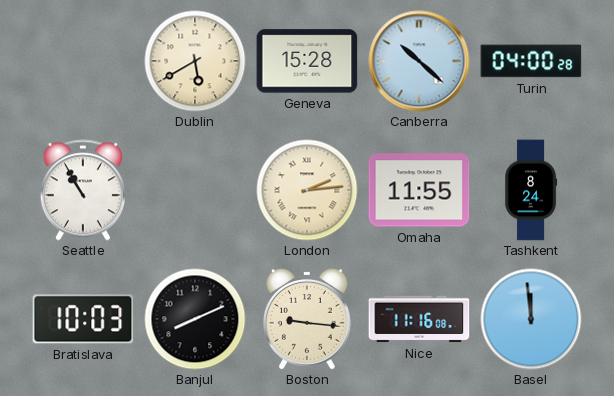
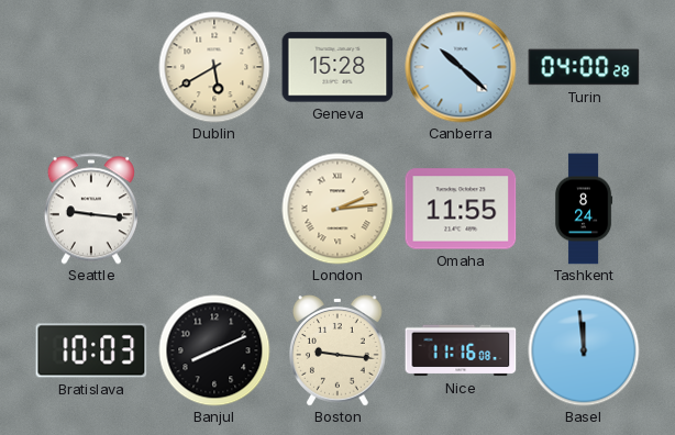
Seattle: 10:55 -> 9:16
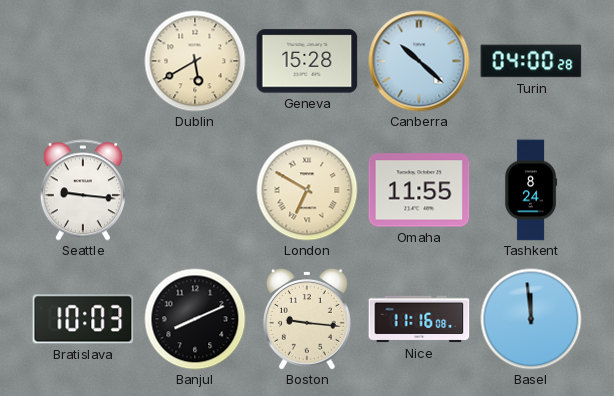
London: 2:14 -> 6:50
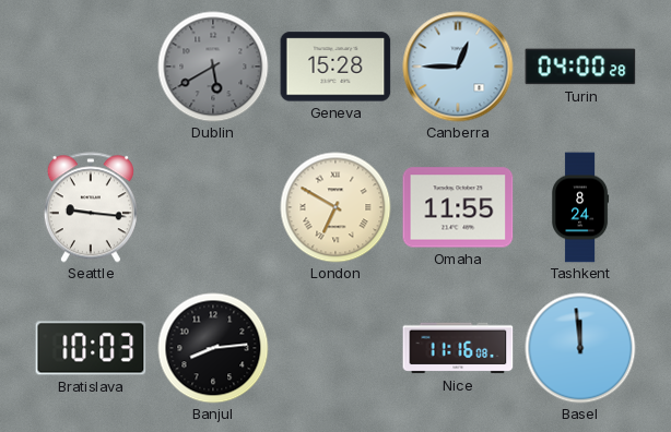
Dublin dial: cream -> grey
Canberra: 10:22 -> 12:45
Banjul: 8:11 -> 8:14
Boston: 9:16 -> none
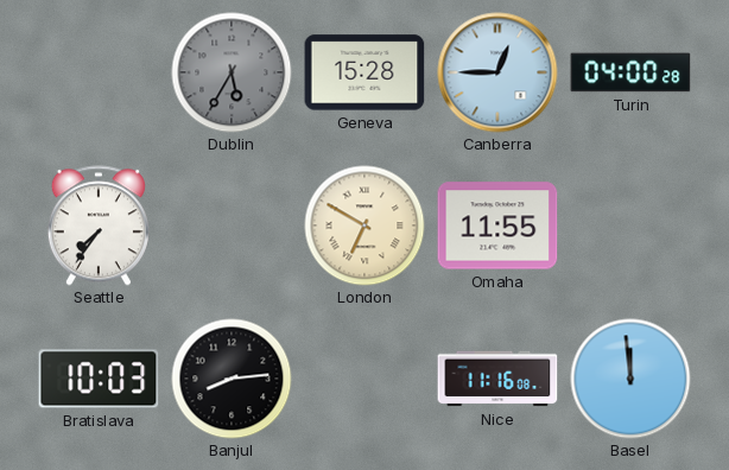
Dublin: 5:40 -> 5:35
Seattle: 9:16 -> 7:36
Tashkent: 8:24 -> none
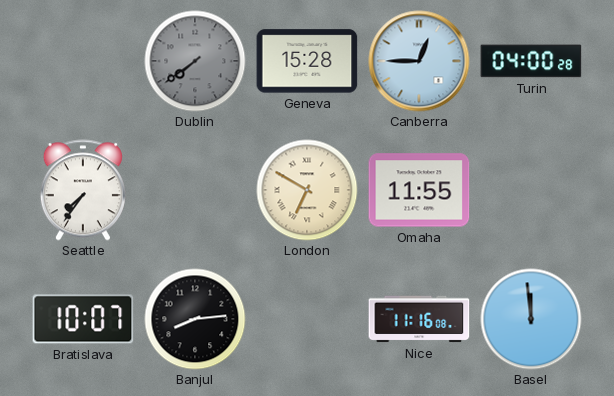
Dublin: 5:35 -> 7:39
Bratislava: 10:03 -> 10:07
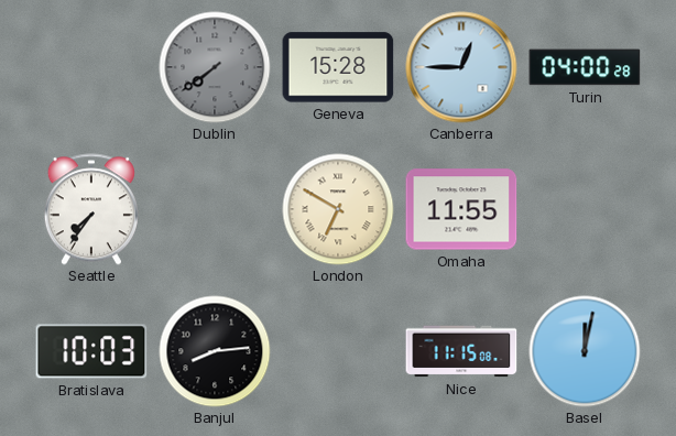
Bratislava: 10:07 -> 10:03
Nice: 11:16 -> 11:15
Basel: 11:59 -> 12:02
